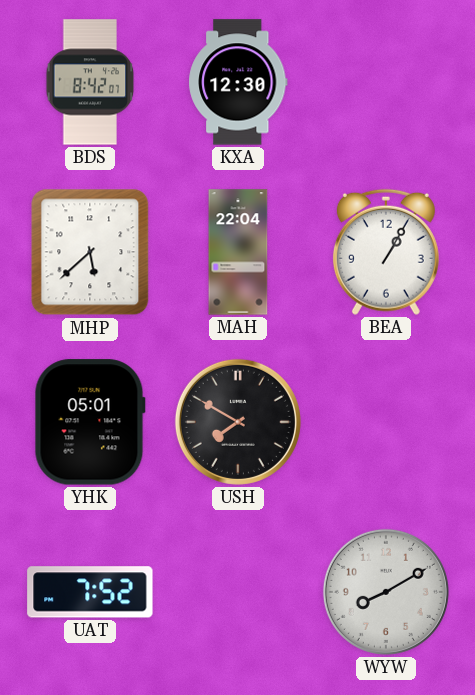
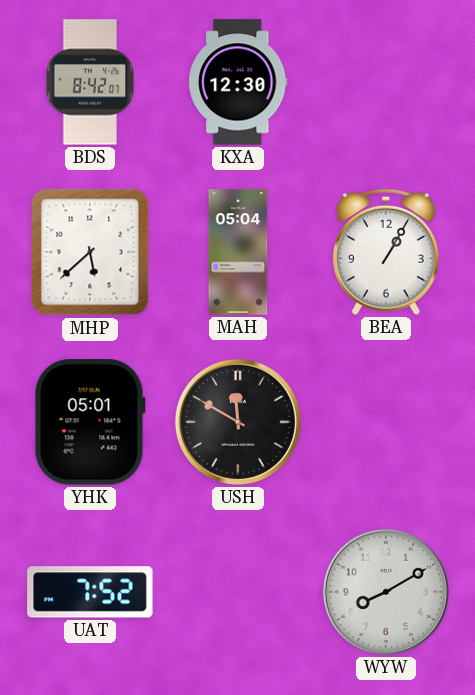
MAH: 22:04 -> 05:04
USH: 7:50 -> 11:50
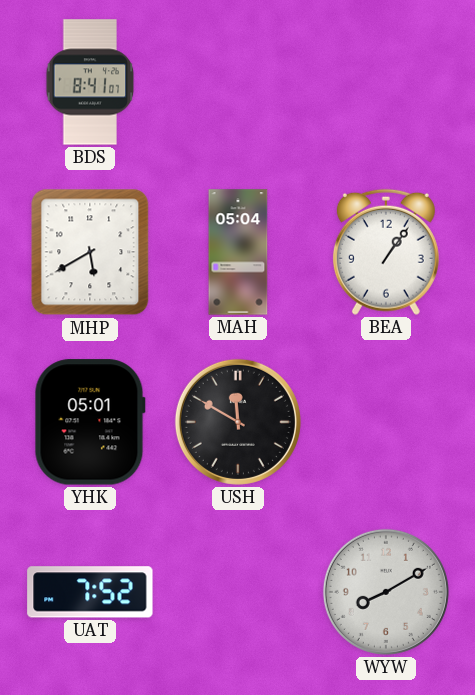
BDS: 8:42 -> 8:41
KXA: 12:30 -> none
MHP: 5:38 -> 5:40
BEA: 1:05 -> 1:06
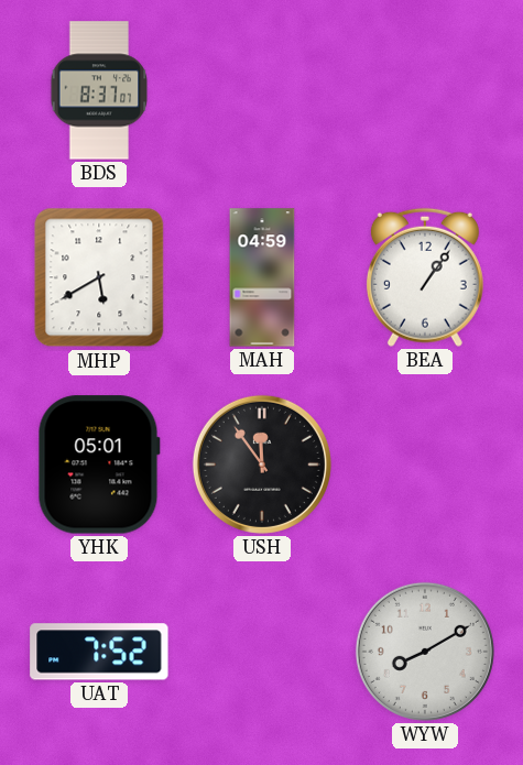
BDS: 8:41 -> 8:37
MAH: 05:04 -> 04:59
USH: 11:50 -> 11:54
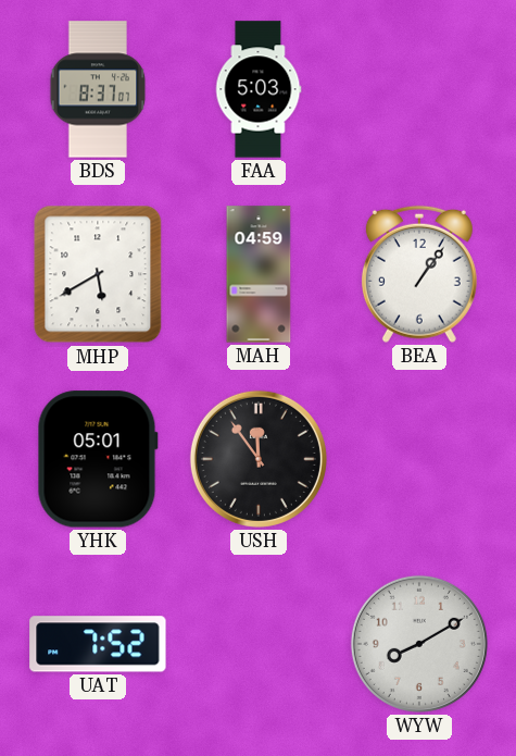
FAA: none -> 5:03
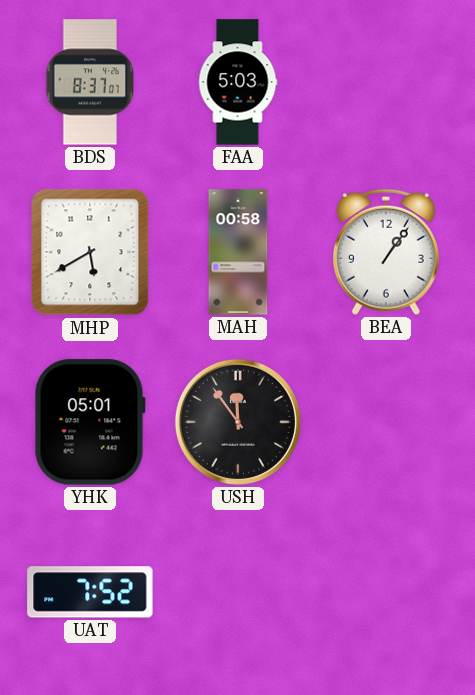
MAH: 04:59 -> 00:58
WYW: 8:10 -> none
